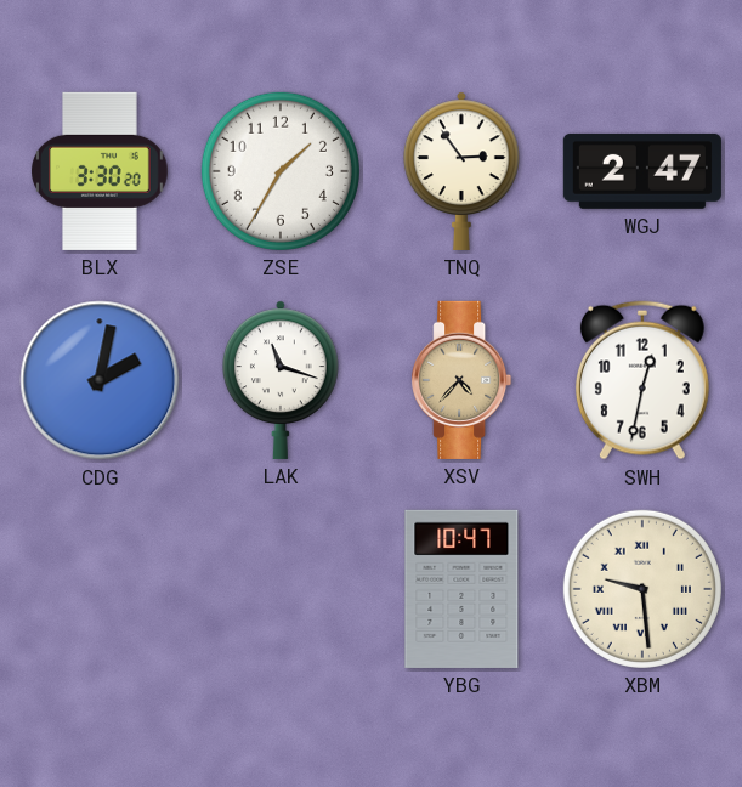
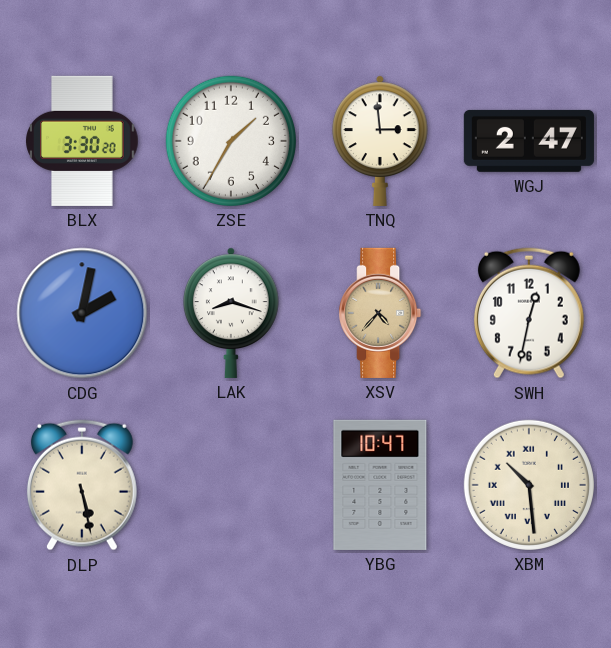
TNQ: 2:54 -> 2:59
LAK: 11:18 -> 8:18
DLP: none -> 5:28
XBM: 9:29 -> 10:29
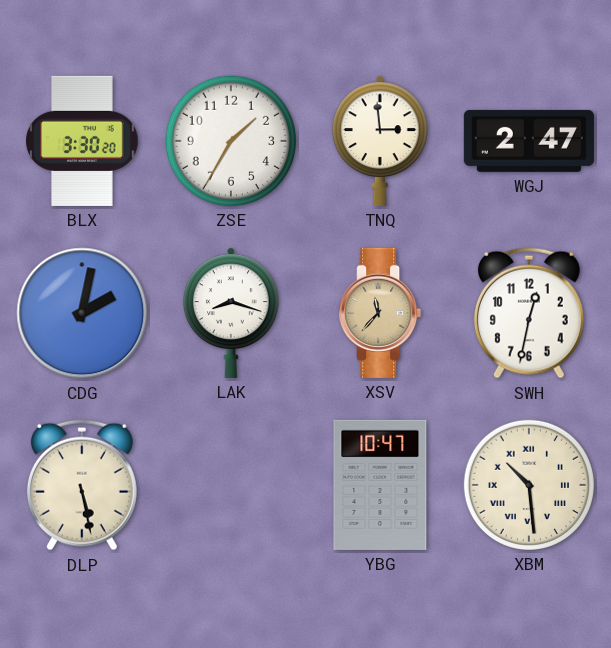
XSV: 4:37 -> 11:37
